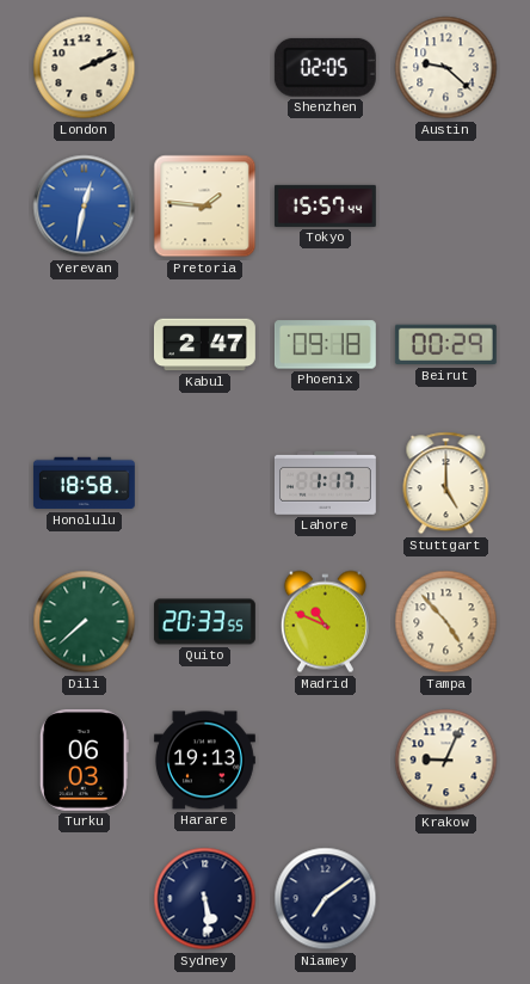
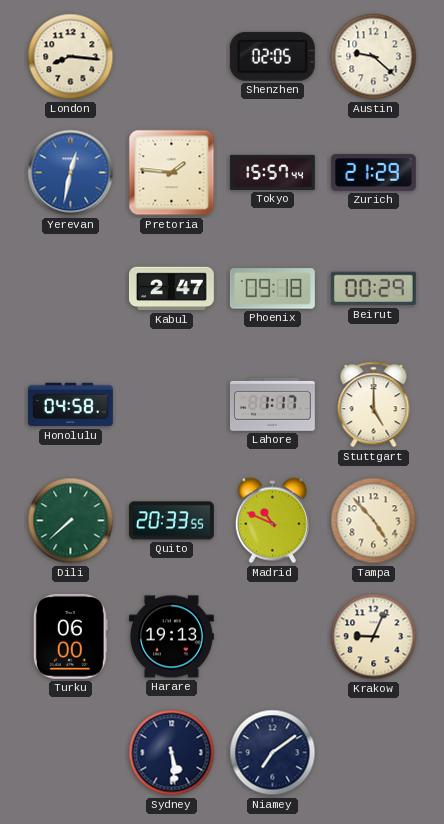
London: 2:11 -> 8:16
Zurich: none -> 21:29
Honolulu: 18:58 -> 04:58
Turku: 06:03 -> 06:00
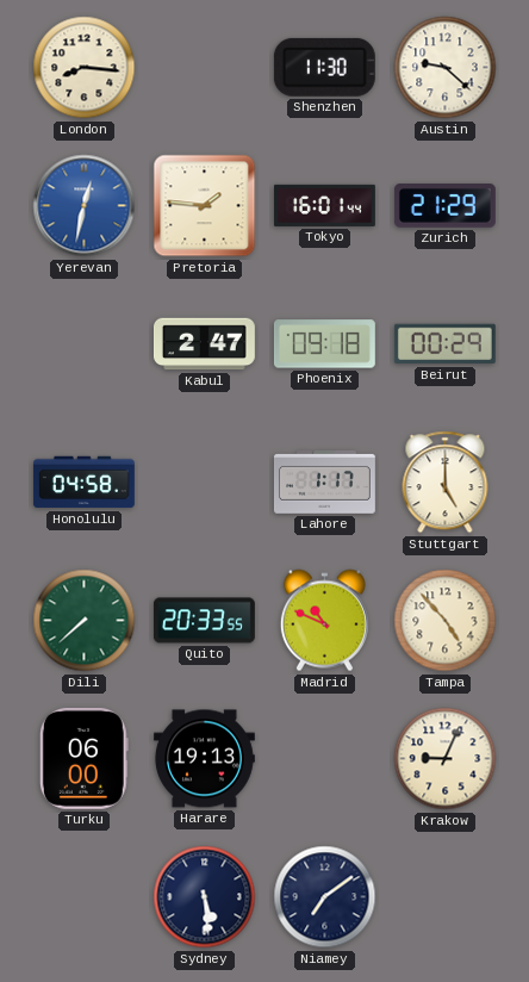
Shenzhen: 02:05 -> 11:30
Tokyo: 15:57 -> 16:01
